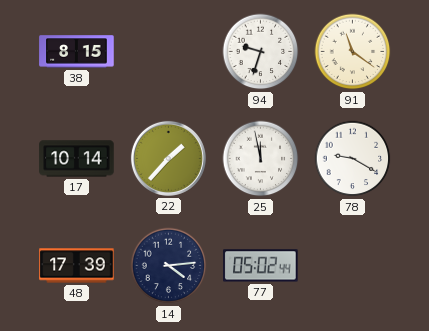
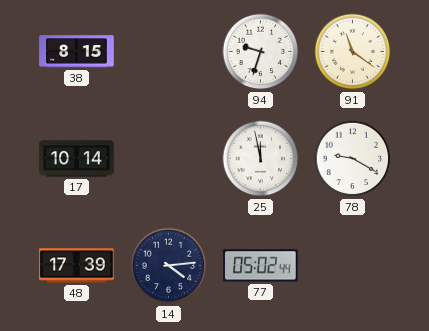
22: 1:37 -> none
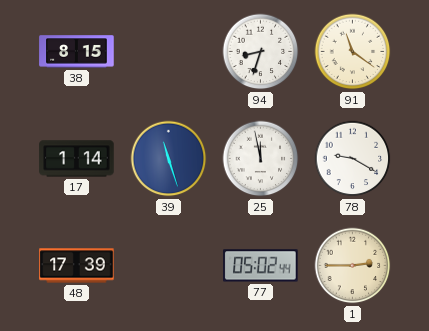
94: 9:33 -> 8:33
17: 10:14 -> 1:14
39: none -> 11:27
14: 4:14 -> none
1: none -> 2:45
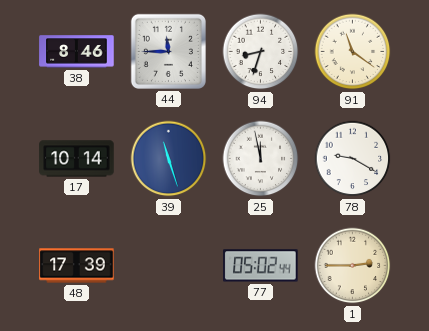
38: 8:15 -> 8:46
44: none -> 11:45
17: 1:14 -> 10:14
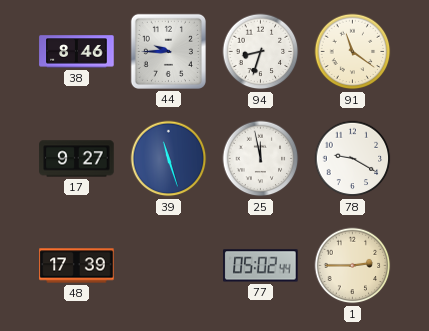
44: 11:45 -> 9:45
17: 10:14 -> 9:27
